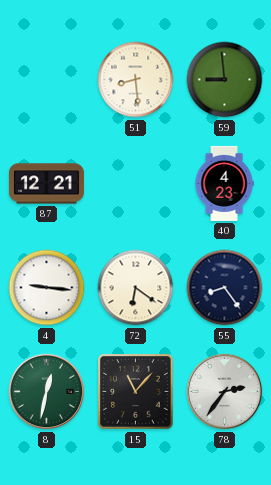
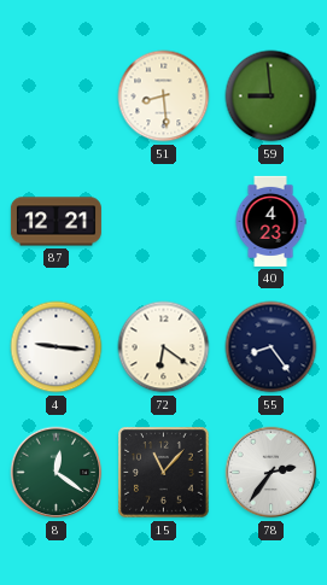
8: 12:32 -> 12:21
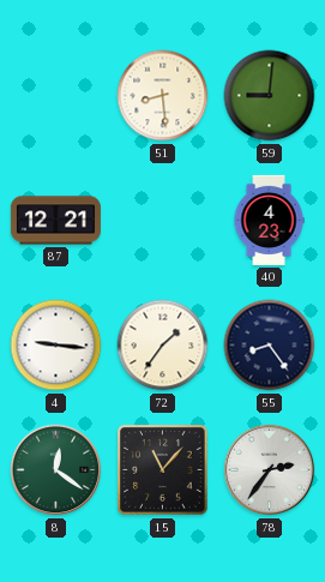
59: 8:59 -> 9:01
72: 6:21 -> 1:36
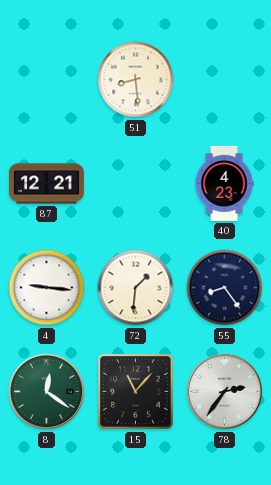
59: 9:01 -> none
72: 1:36 -> 1:31
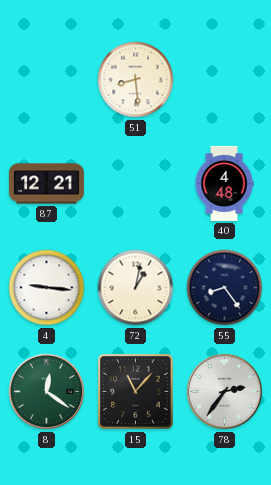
40: 4:23 -> 4:48
72: 1:31 -> 1:02
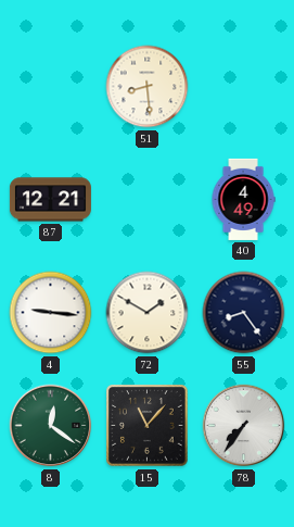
40: 4:48 -> 4:49
72: 1:02 -> 1:50
78: 2:36 -> 7:36
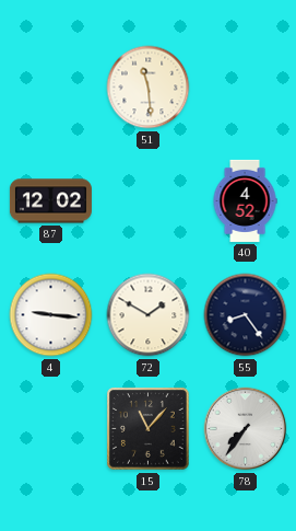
51: 8:29 -> 11:29
87: 12:21 -> 12:02
40: 4:49 -> 4:52
8: 12:21 -> none
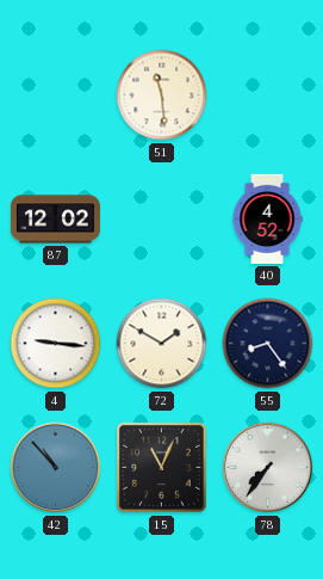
42: none -> 10:53
15: 11:07 -> 11:04
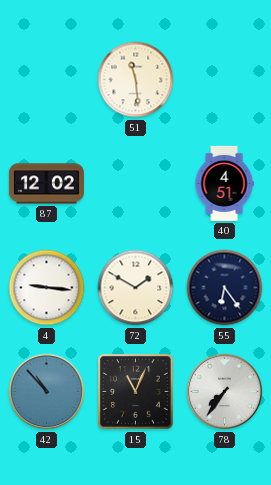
40: 4:52 -> 4:51
55: 8:24 -> 6:24
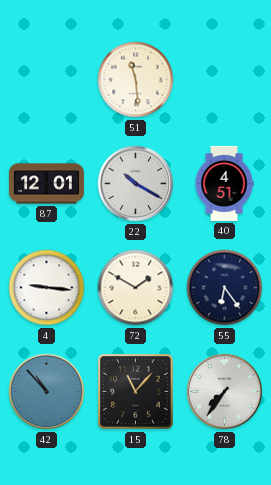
87: 12:02 -> 12:01
22: none -> 10:20
15: 11:04 -> 11:07
